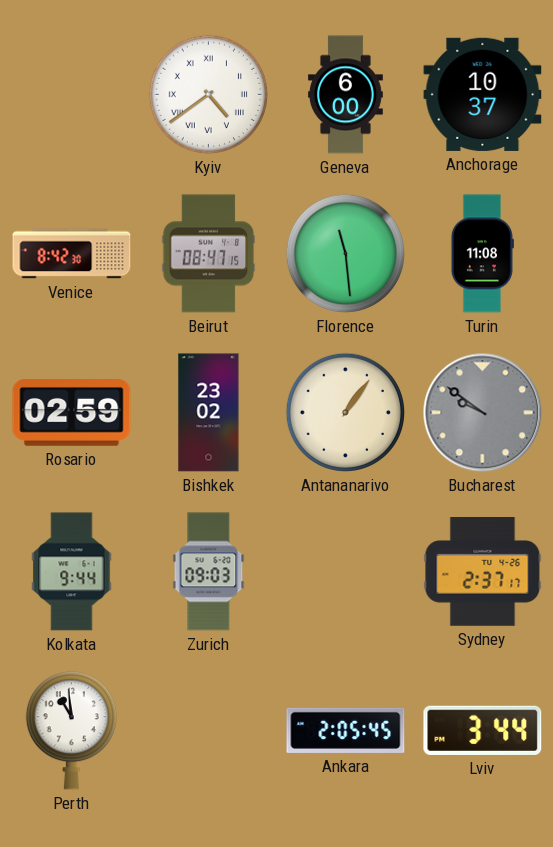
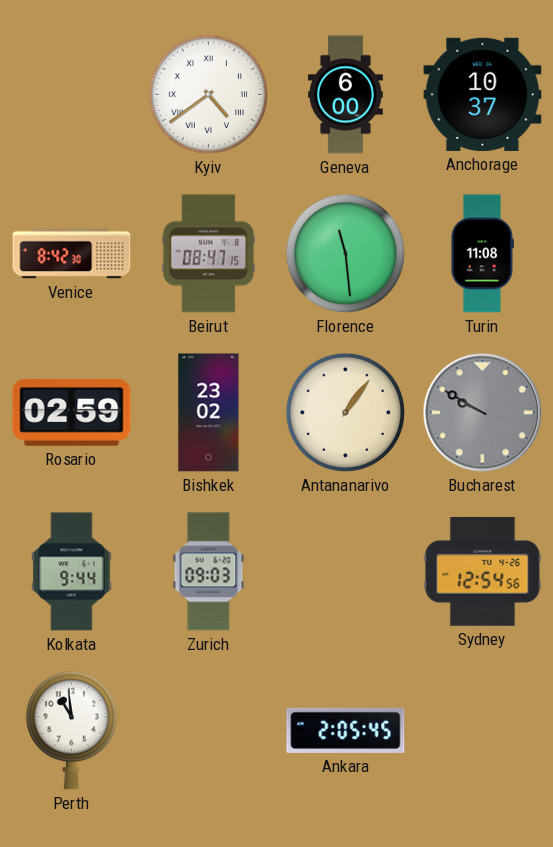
Bucharest: 9:51 -> 9:50
Sydney: 2:37 -> 12:54
Lviv: 3:44 -> none
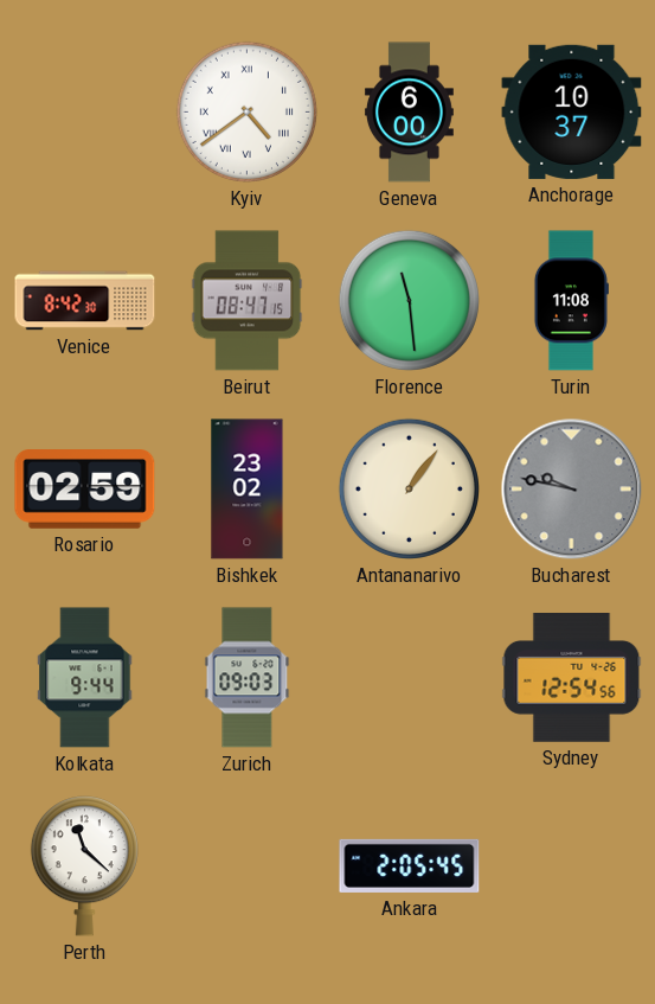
Bucharest: 9:50 -> 9:47
Perth: 10:59 -> 11:22
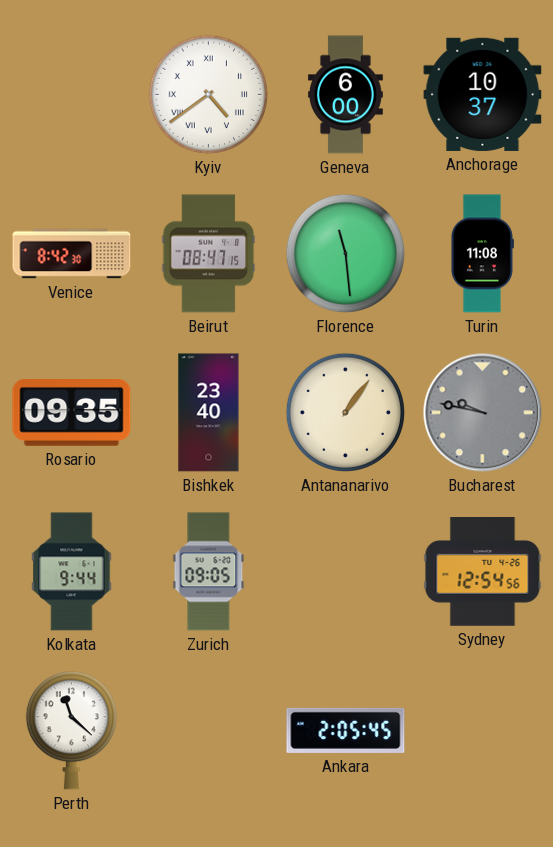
Rosario: 02:59 -> 09:35
Bishkek: 23:02 -> 23:40
Zurich: 09:03 -> 09:05
